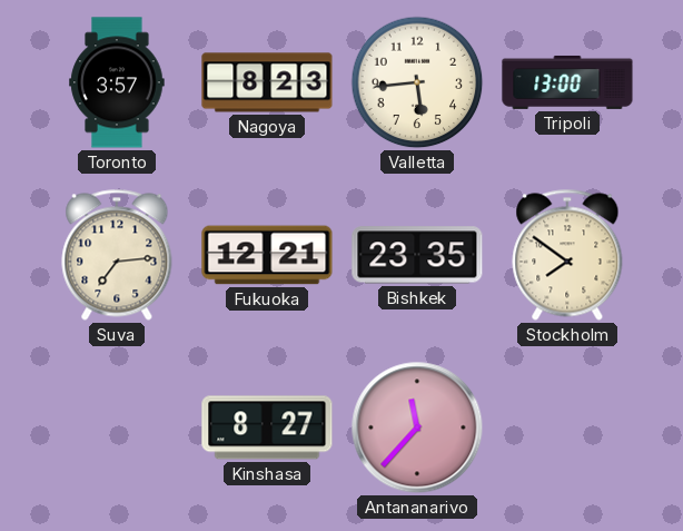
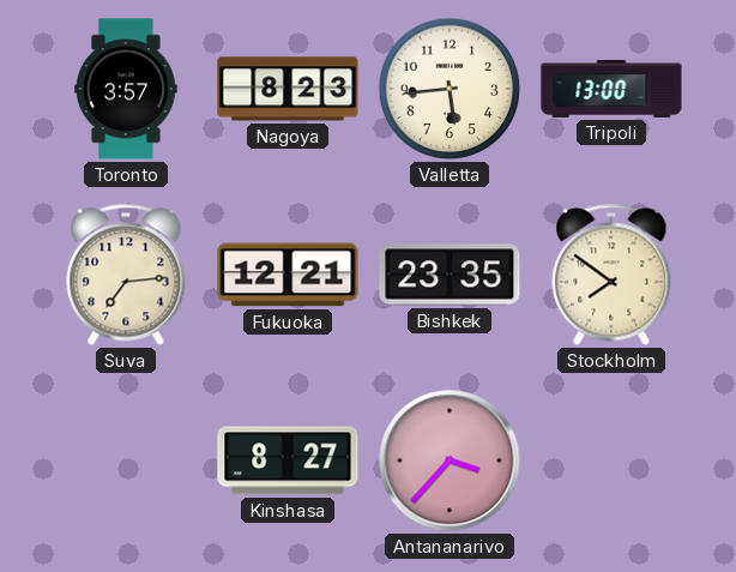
Antananarivo: 11:37 -> 3:37
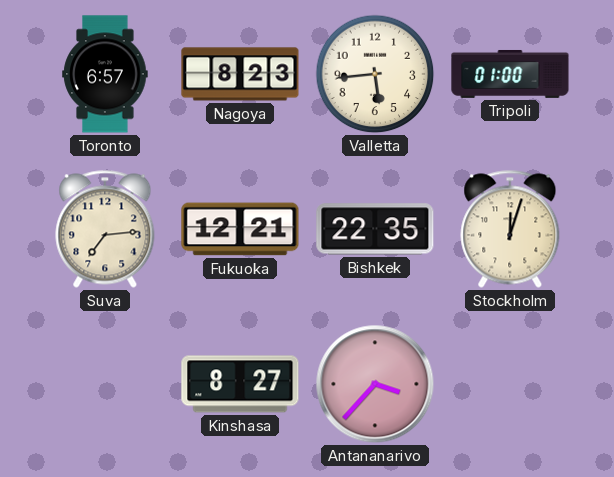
Toronto: 3:57 -> 6:57
Tripoli: 13:00 -> 01:00
Bishkek: 23:35 -> 22:35
Stockholm: 7:51 -> 12:03
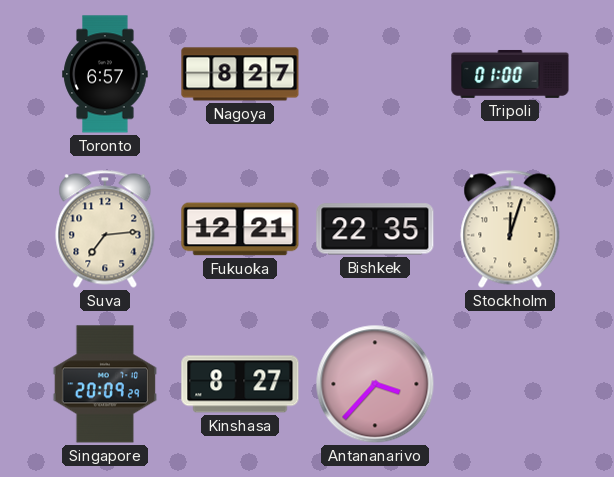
Nagoya: 8:23 -> 8:27
Valletta: 5:44 -> none
Singapore: none -> 20:09
